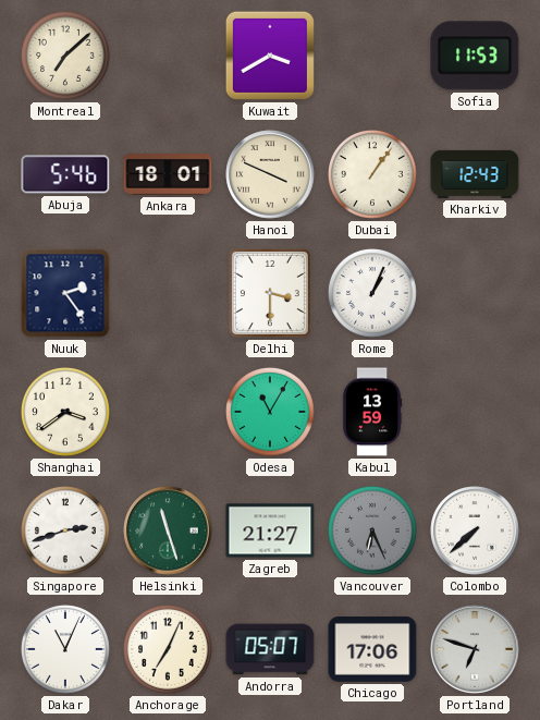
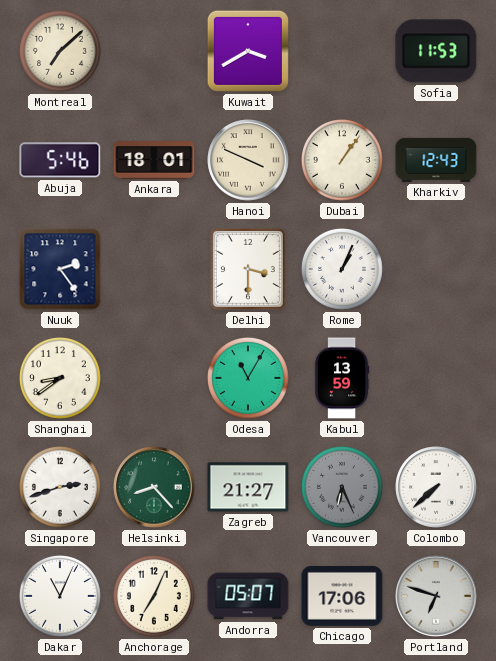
Shanghai: 3:39 -> 8:39
Helsinki: 11:27 -> 8:23
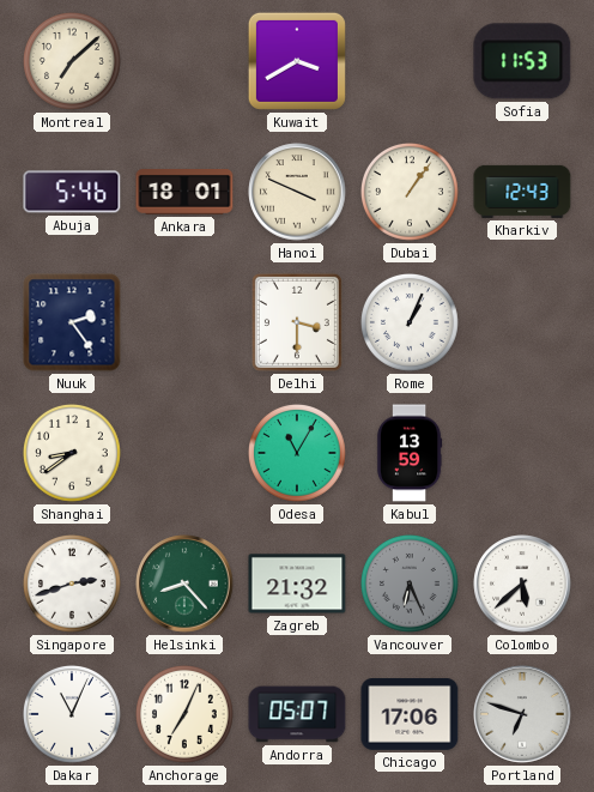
Zagreb: 21:27 -> 21:32
Colombo: 7:38 -> 5:38
